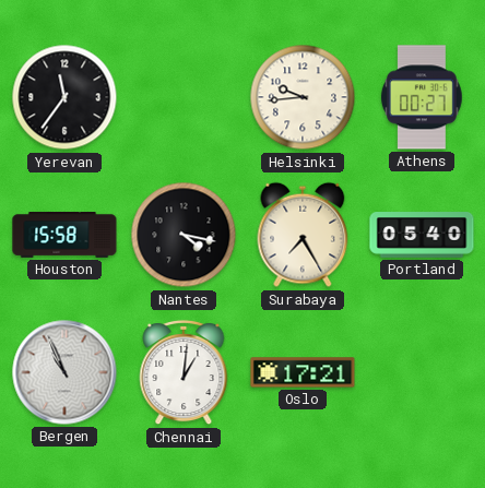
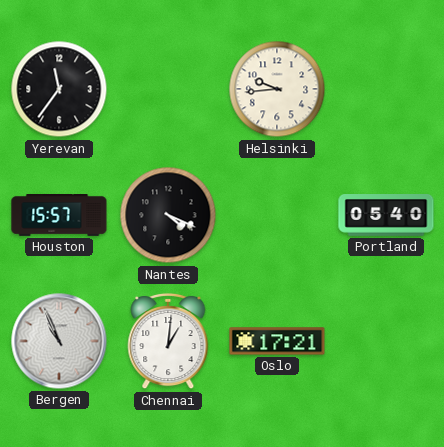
Athens: 00:27 -> none
Houston: 15:58 -> 15:57
Nantes: 4:17 -> 4:19
Surabaya: 7:25 -> none
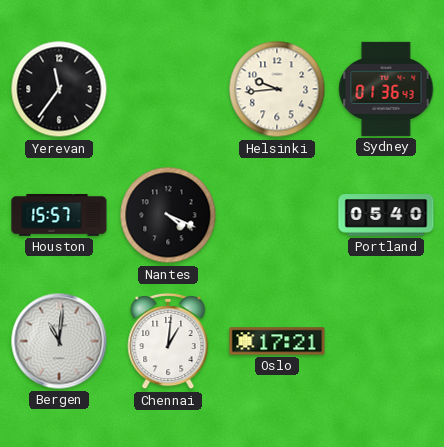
Sydney: none -> 01:36
Bergen: 10:56 -> 11:01
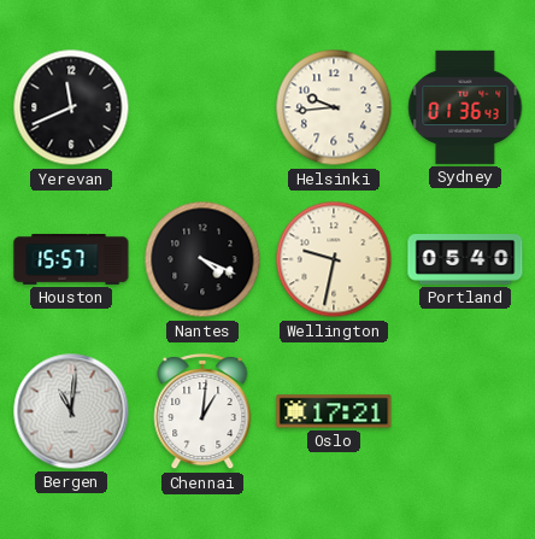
Yerevan: 11:36 -> 11:41
Wellington: none -> 9:32
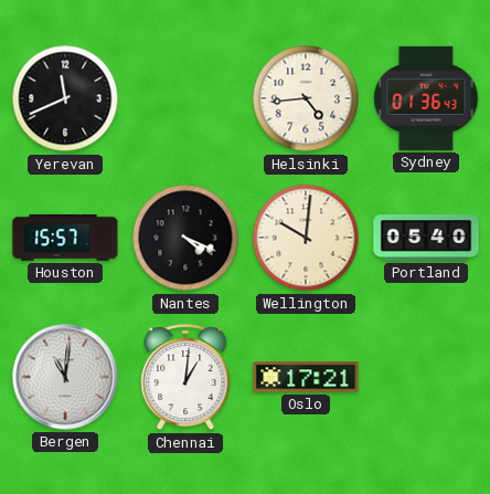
Helsinki: 9:44 -> 4:44
Wellington: 9:32 -> 10:01
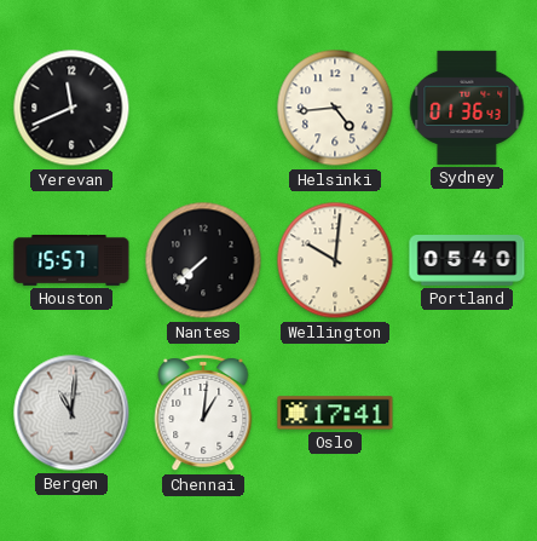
Nantes: 4:19 -> 7:38
Oslo: 17:21 -> 17:41
